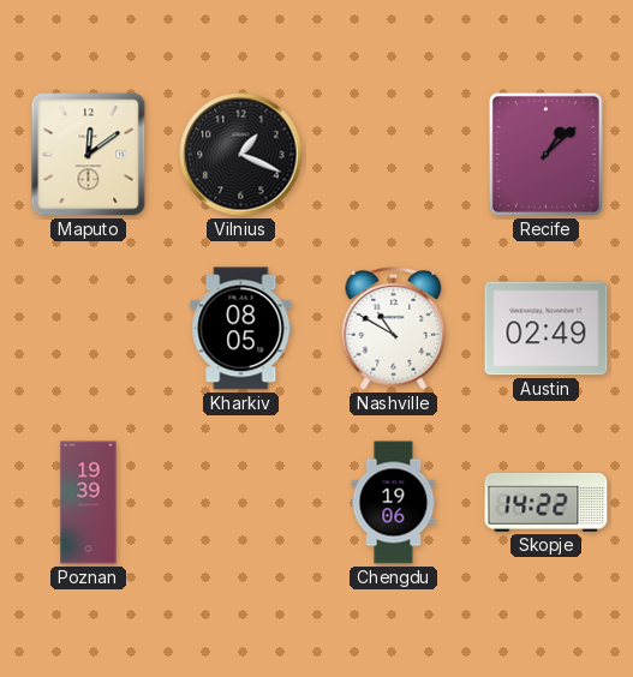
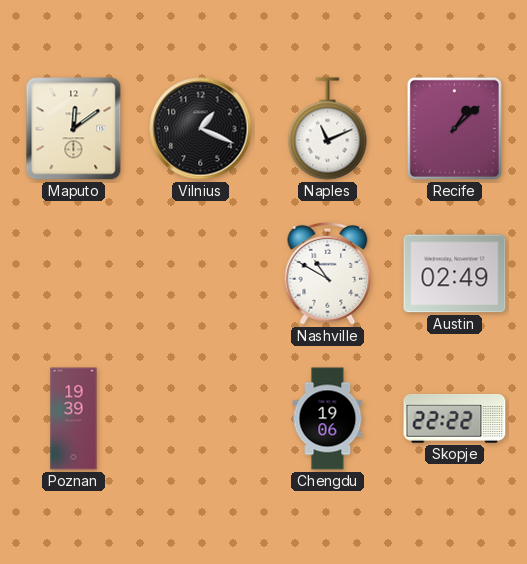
Naples: none -> 11:11
Kharkiv: 08:05 -> none
Skopje: 14:22 -> 22:22
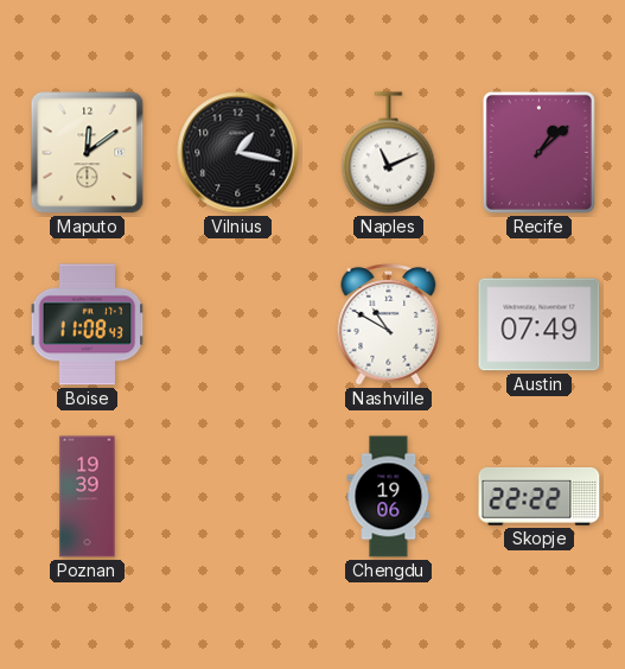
Vilnius: 1:19 -> 1:17
Boise: none -> 11:08
Austin: 02:49 -> 07:49
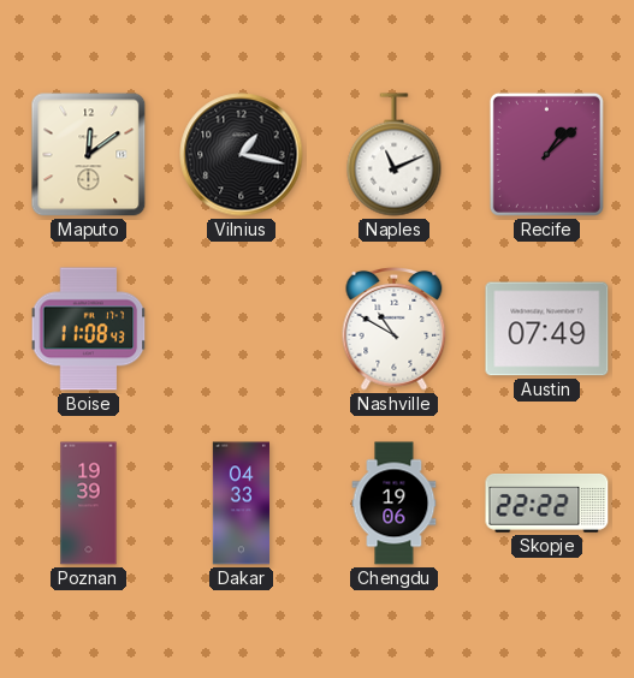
Dakar: none -> 04:33
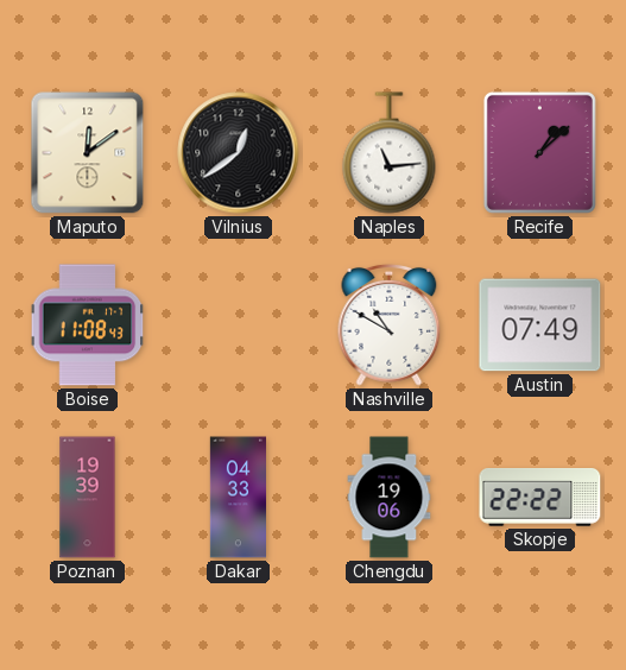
Vilnius: 1:17 -> 12:39
Naples: 11:11 -> 11:14
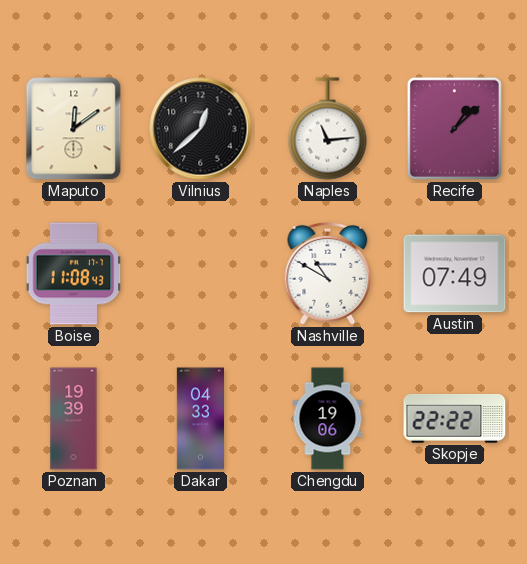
Vilnius: 12:39 -> 12:38
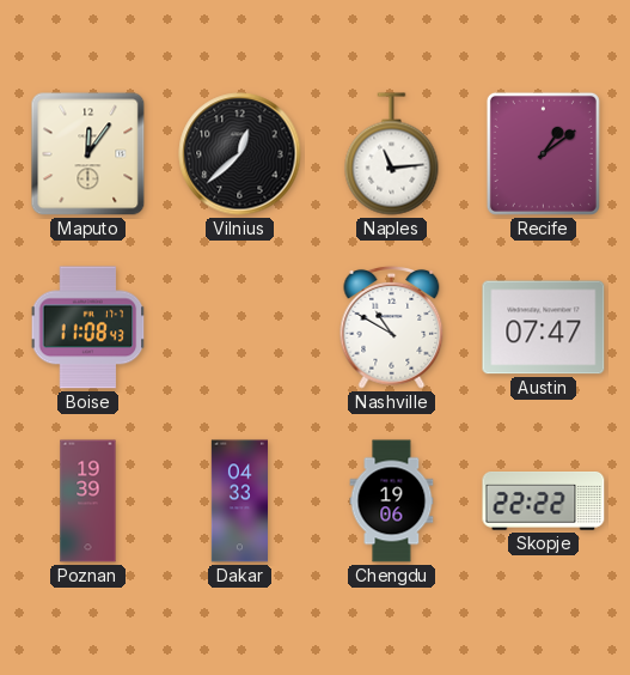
Maputo: 12:09 -> 12:06
Recife: 1:08 -> 1:09
Austin: 07:49 -> 07:47
